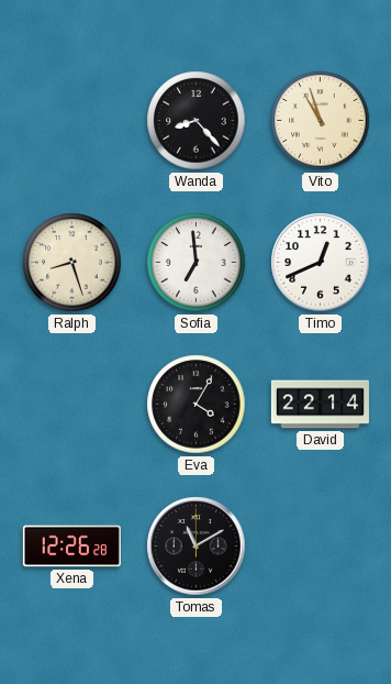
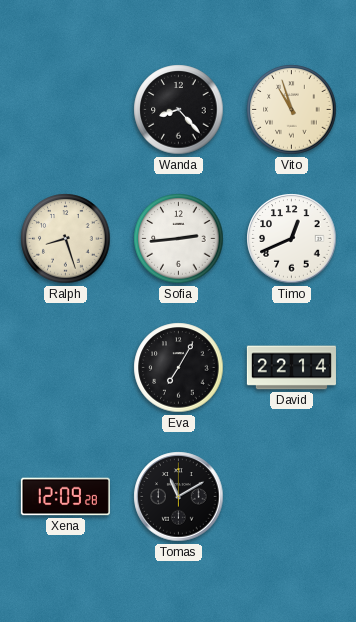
Sofia: 6:59 -> 2:44
Eva: 4:05 -> 7:05
Xena: 12:26 -> 12:09
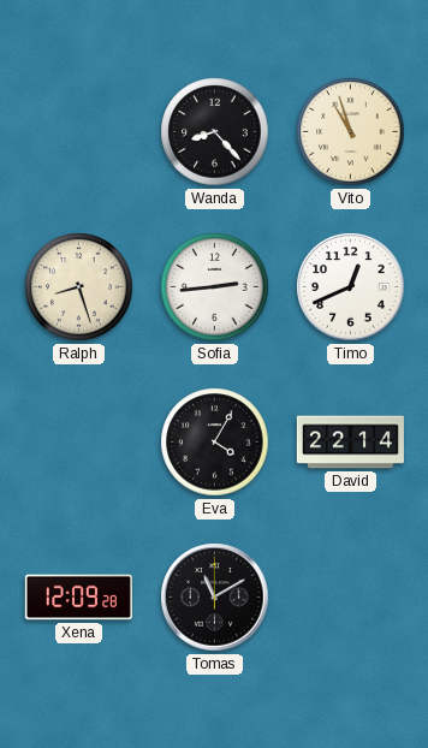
Eva: 7:05 -> 4:05
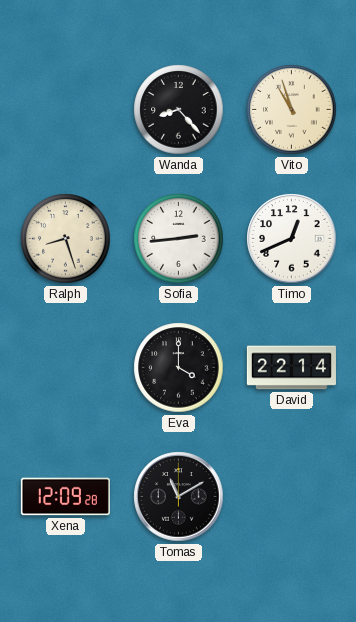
Eva: 4:05 -> 4:00
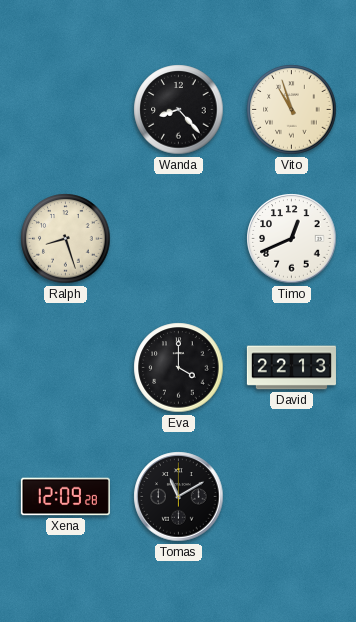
Sofia: 2:44 -> none
David: 22:14 -> 22:13
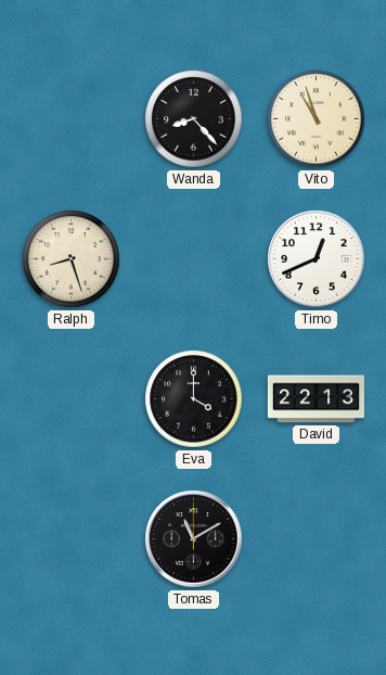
Xena: 12:09 -> none
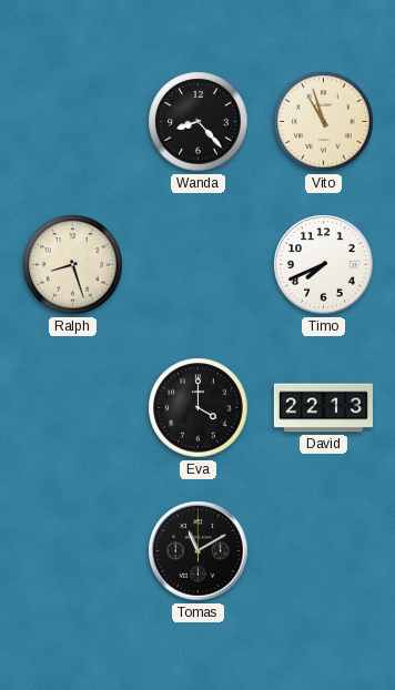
Timo: 12:41 -> 7:41
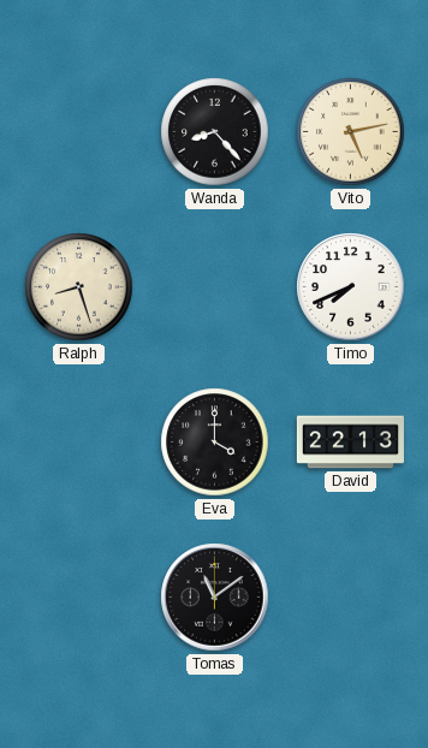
Vito: 10:57 -> 5:13
Tomas: 11:10 -> 11:09
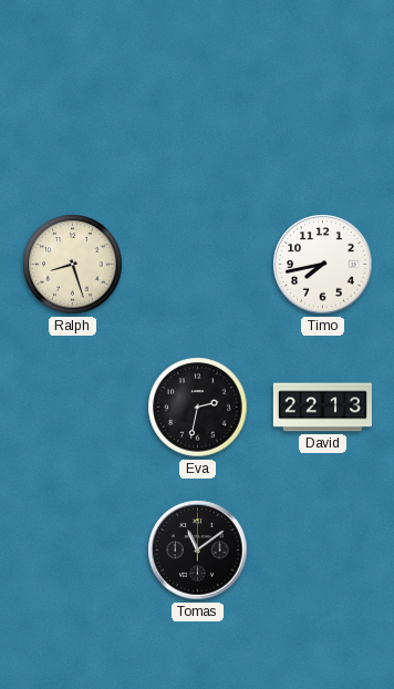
Wanda: 8:23 -> none
Vito: 5:13 -> none
Timo: 7:41 -> 7:43
Eva: 4:00 -> 2:32
